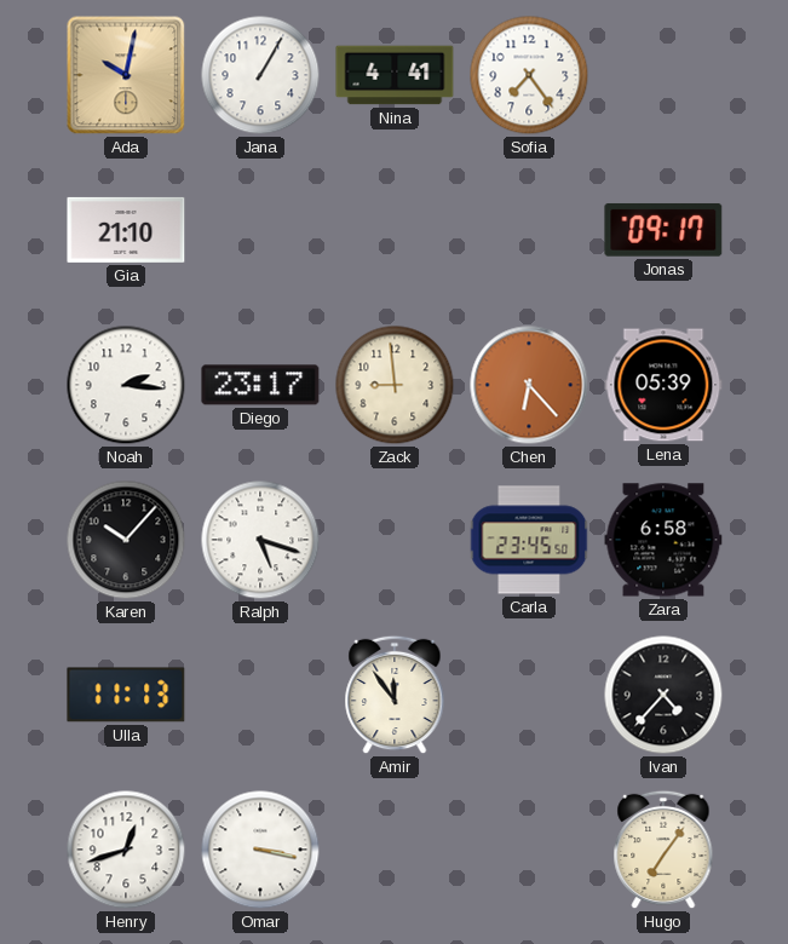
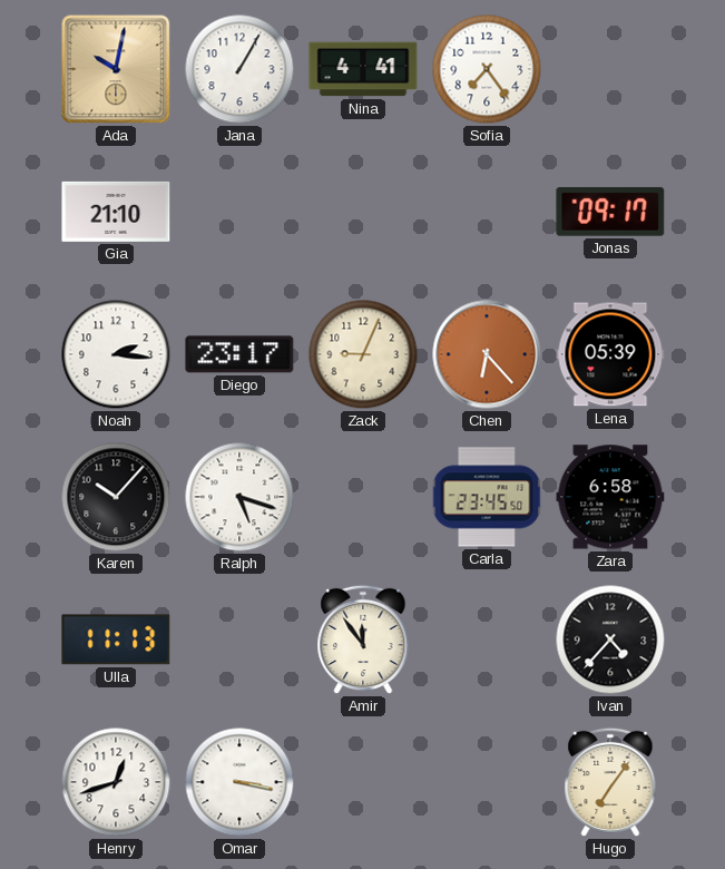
Zack: 8:59 -> 9:04
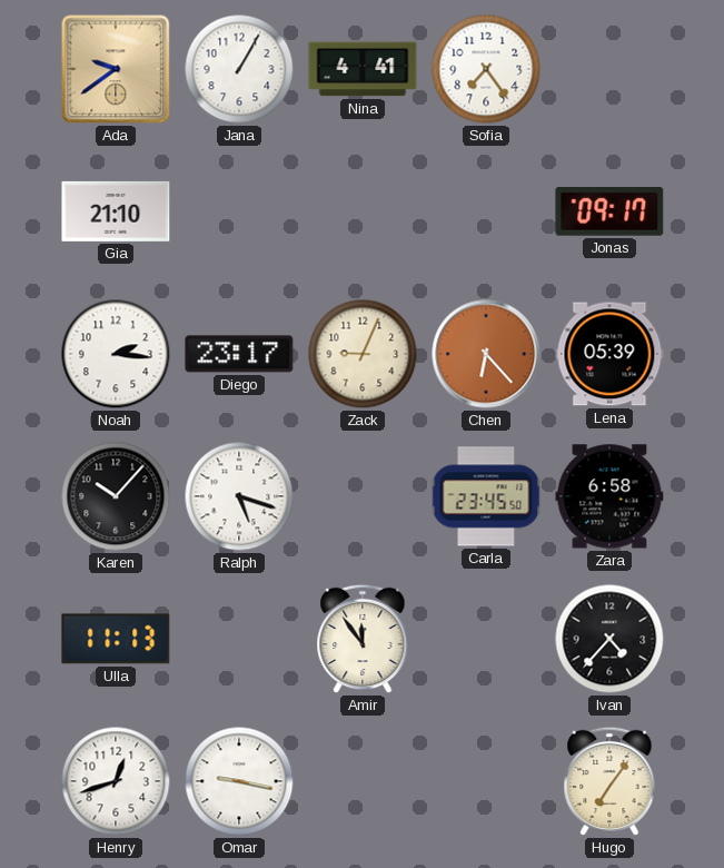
Ada: 10:02 -> 9:39
Omar: 3:17 -> 9:17
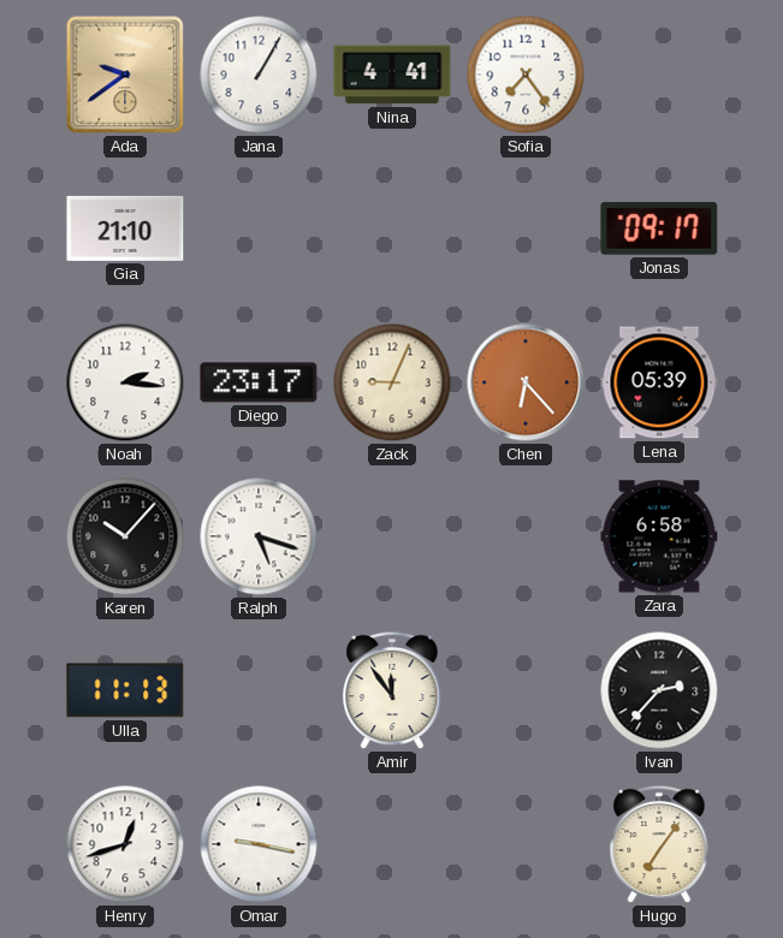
Carla: 23:45 -> none
Ivan: 4:37 -> 2:37
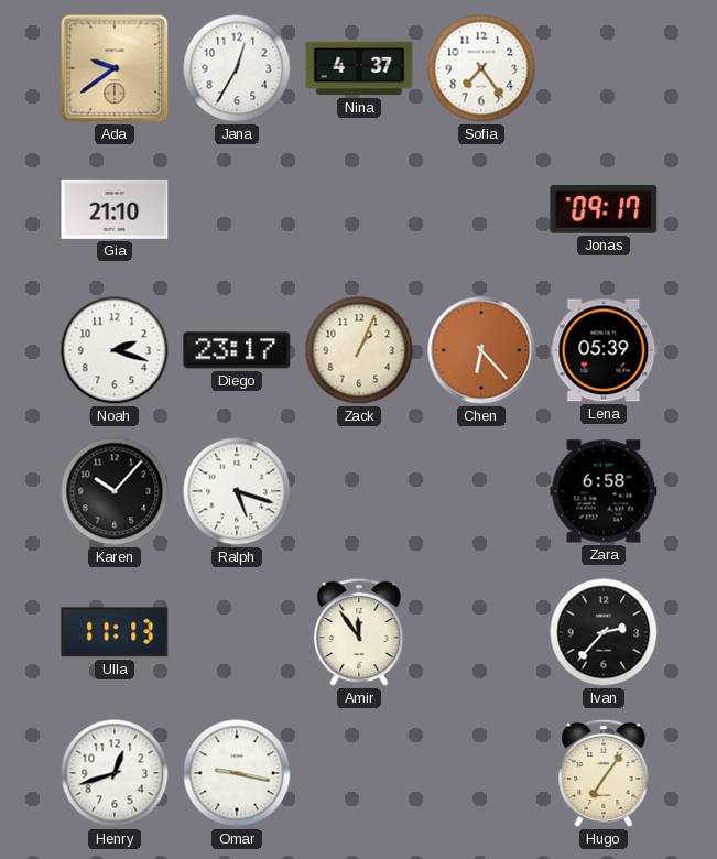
Jana: 1:05 -> 12:35
Nina: 4:41 -> 4:37
Noah: 2:16 -> 2:18
Zack: 9:04 -> 1:04
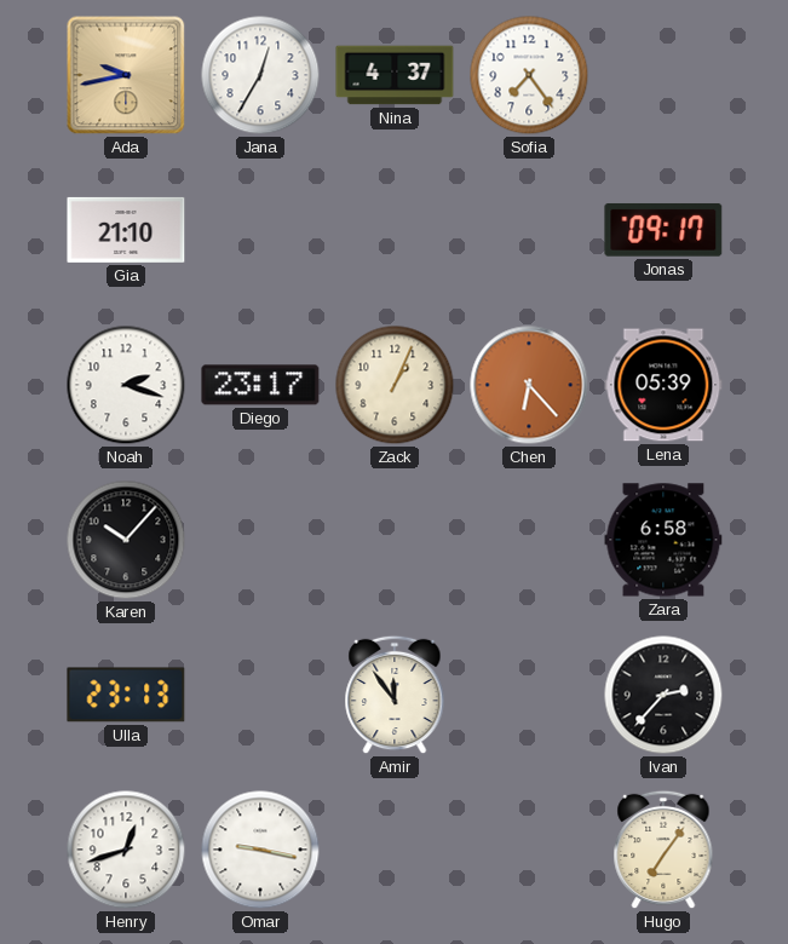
Ada: 9:39 -> 9:43
Ralph: 5:18 -> none
Ulla: 11:13 -> 23:13
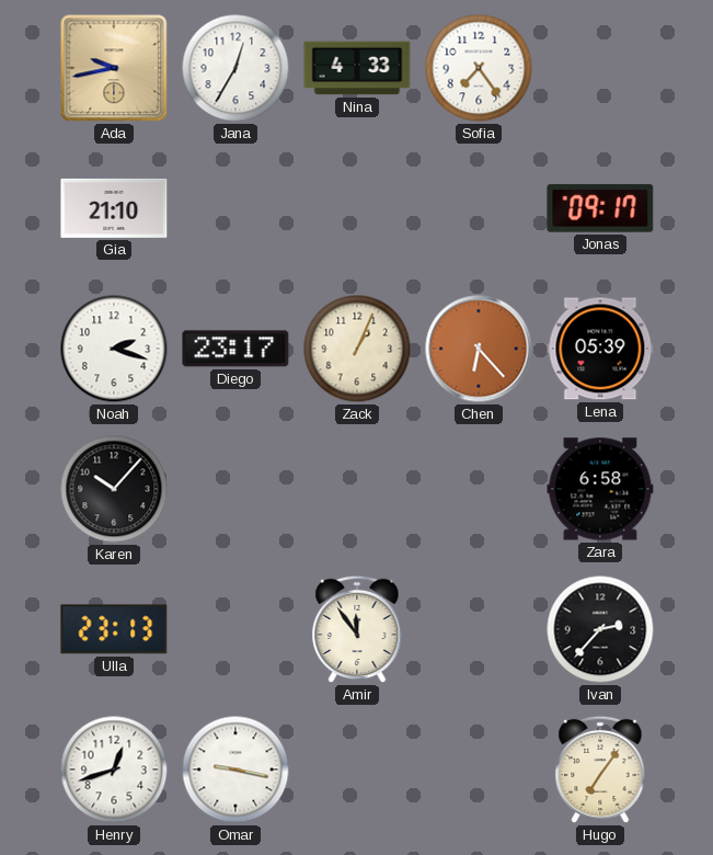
Nina: 4:37 -> 4:33
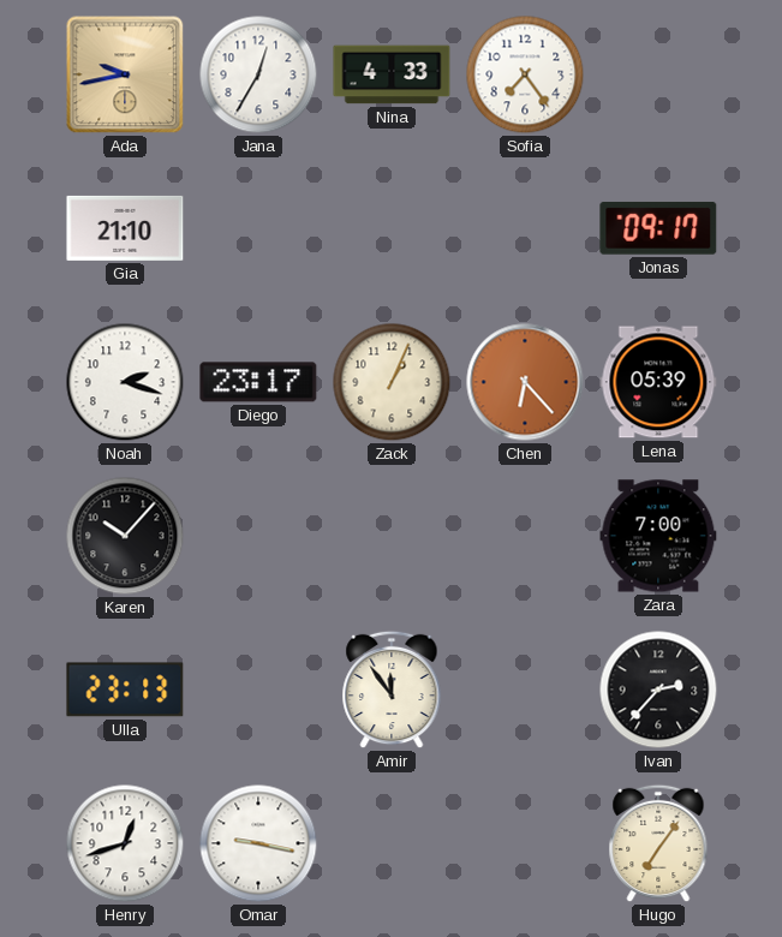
Zara: 6:58 -> 7:00
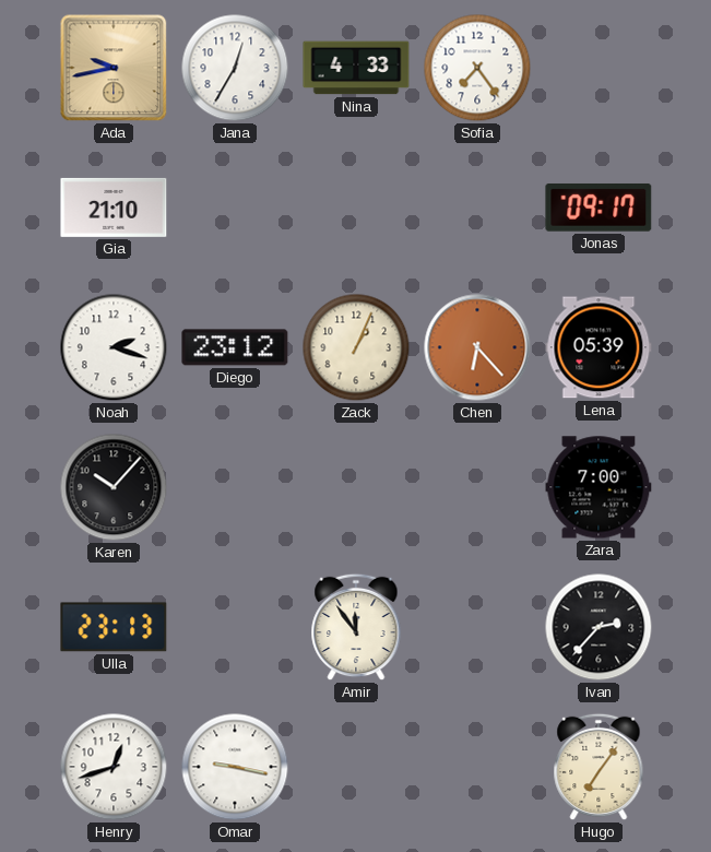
Diego: 23:17 -> 23:12
